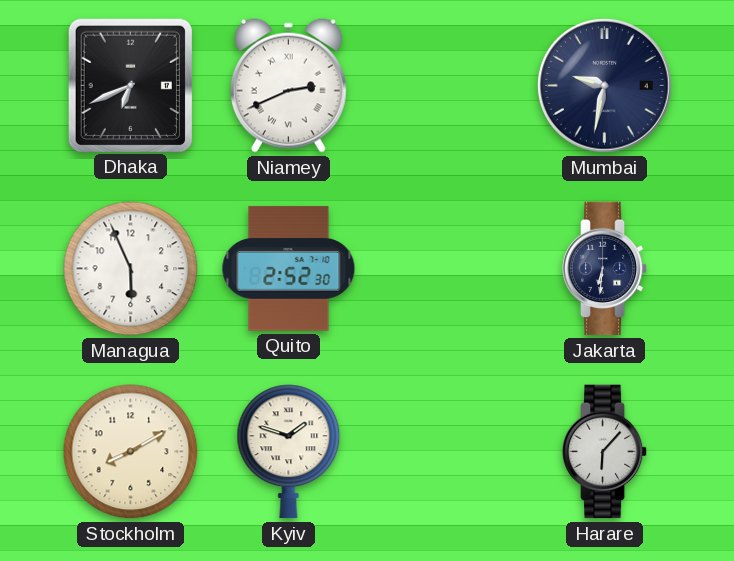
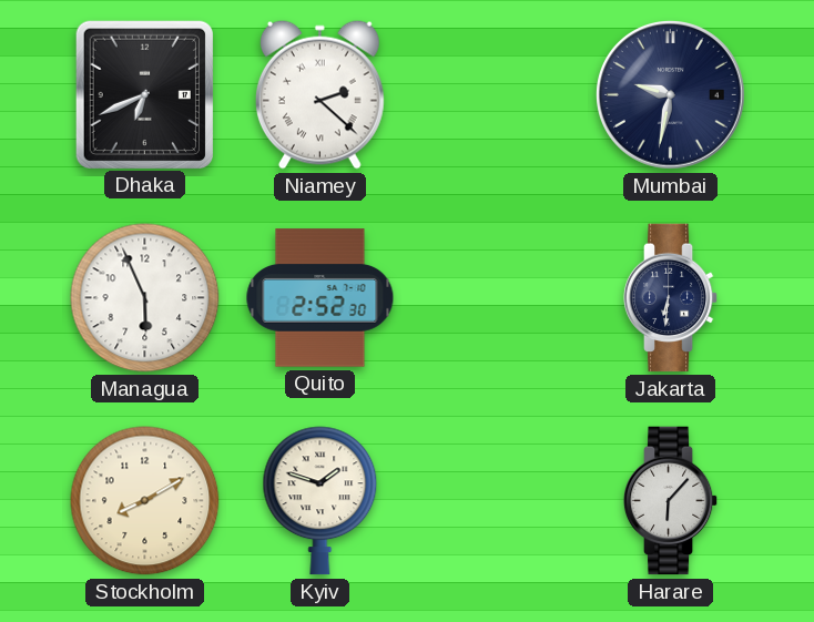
Niamey: 2:41 -> 2:22
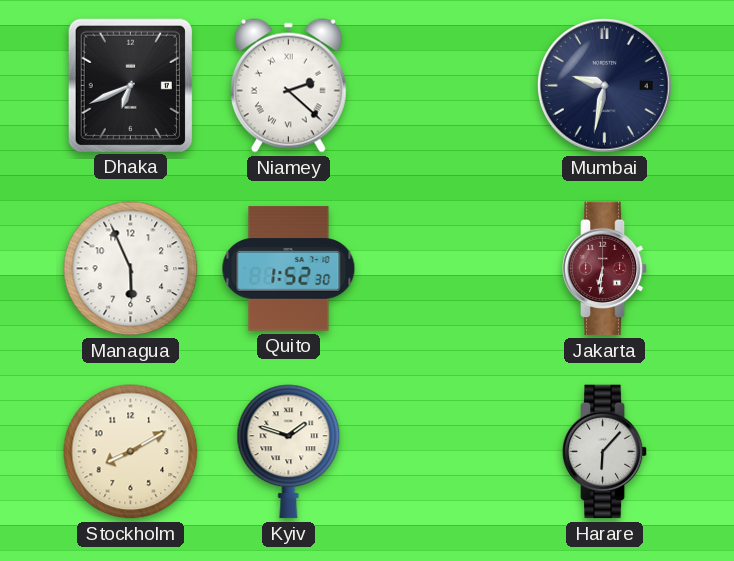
Quito: 2:52 -> 1:52
Jakarta dial: navy -> burgundy
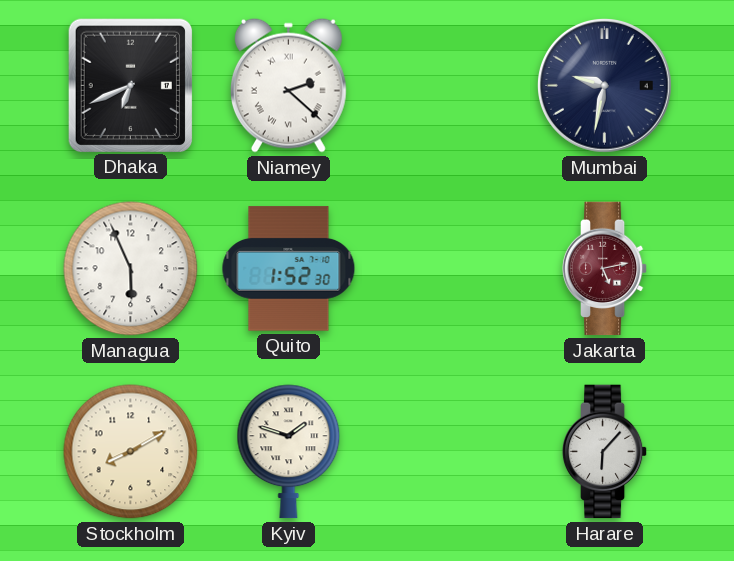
Jakarta: 6:31 -> 5:13
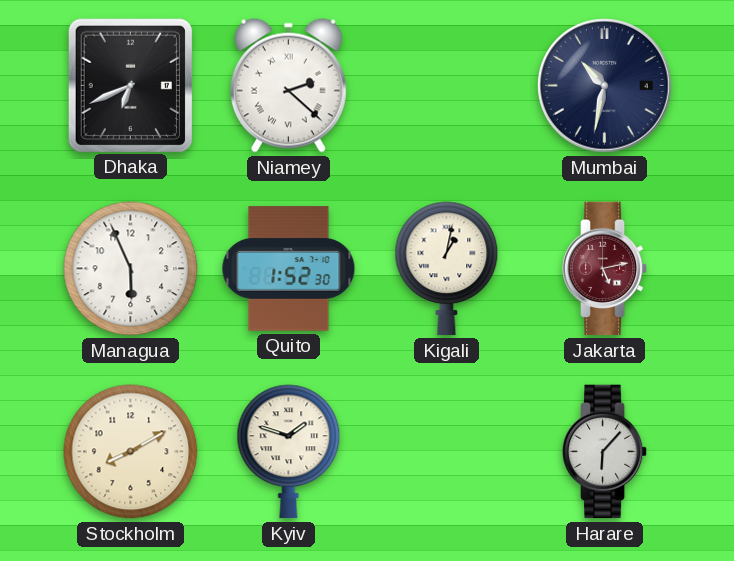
Mumbai: 9:32 -> 10:32
Kigali: none -> 1:02
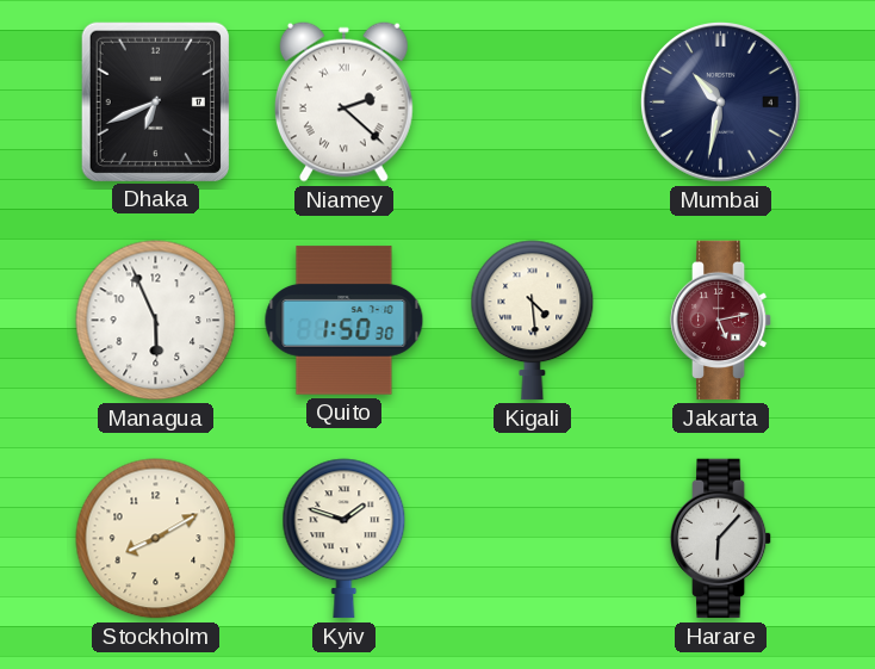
Quito: 1:52 -> 1:50
Kigali: 1:02 -> 4:29
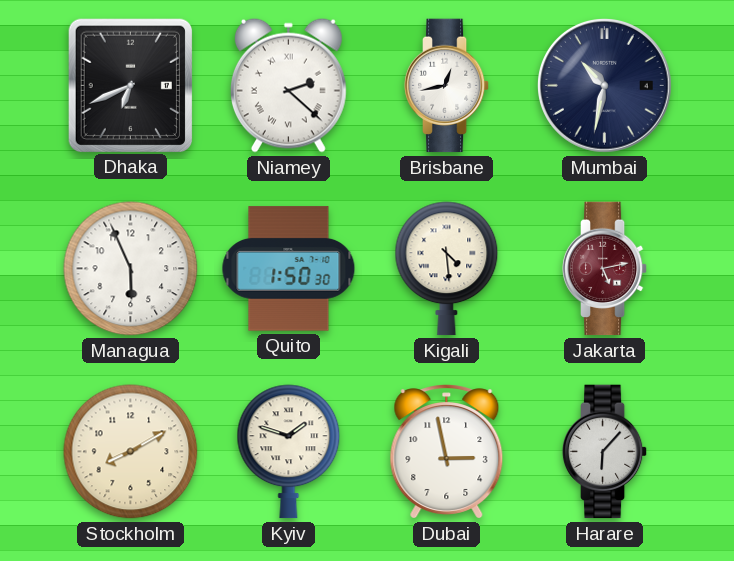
Brisbane: none -> 12:43
Dubai: none -> 2:58
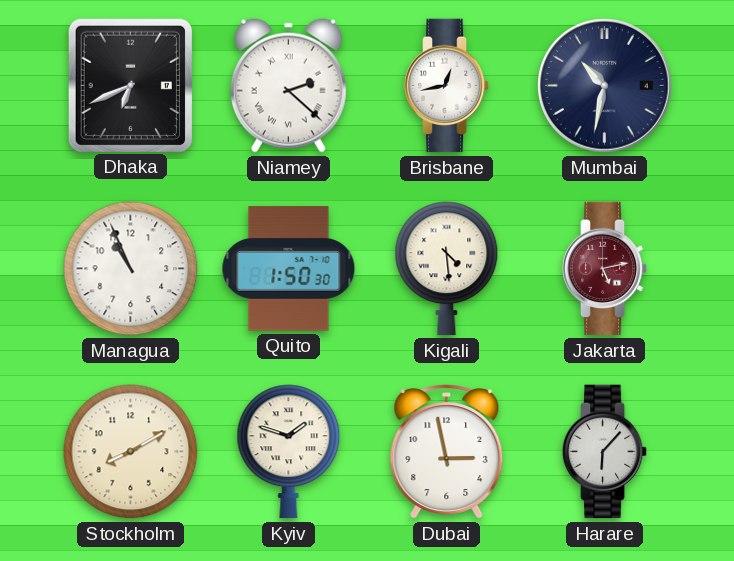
Managua: 5:56 -> 10:56
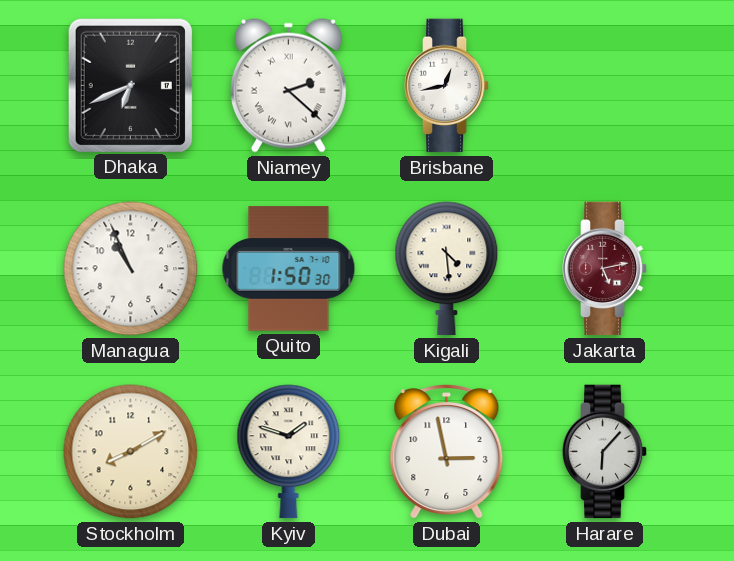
Mumbai: 10:32 -> none
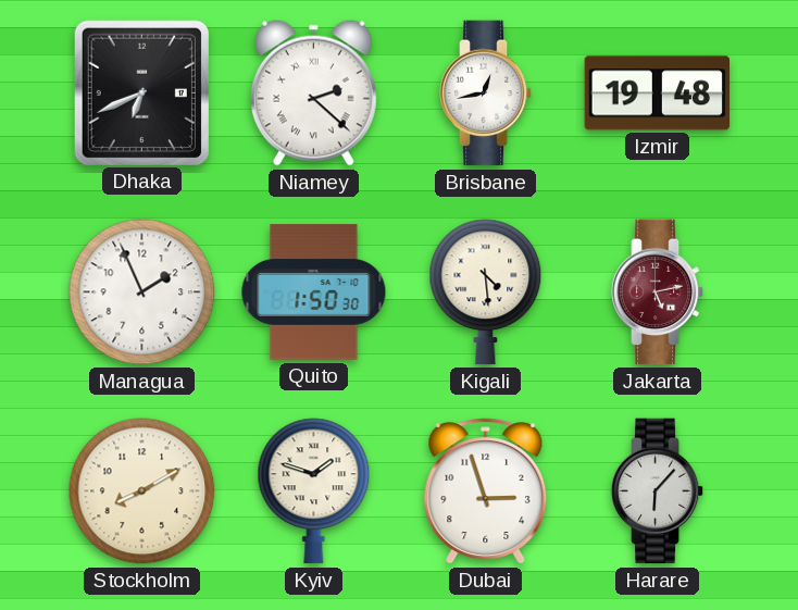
Izmir: none -> 19:48
Managua: 10:56 -> 1:56
Dubai: 2:58 -> 2:57
